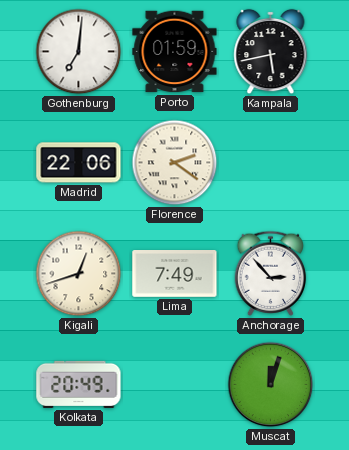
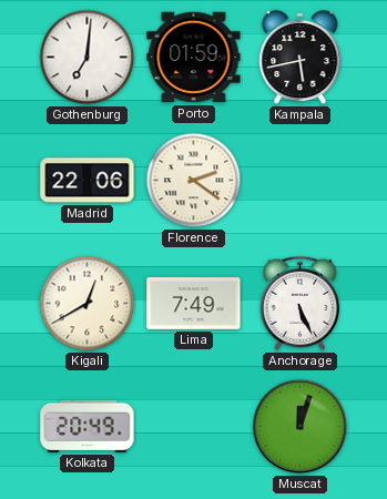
Kigali: 12:42 -> 12:40
Anchorage: 2:53 -> 5:26
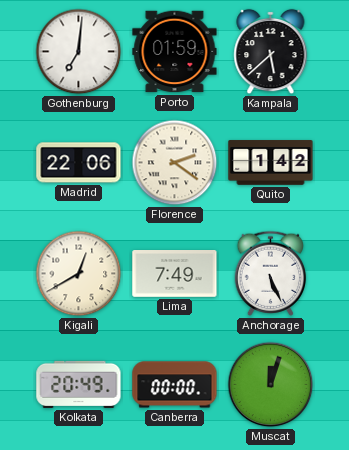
Kampala: 5:43 -> 5:38
Quito: none -> 1:42
Canberra: none -> 00:00
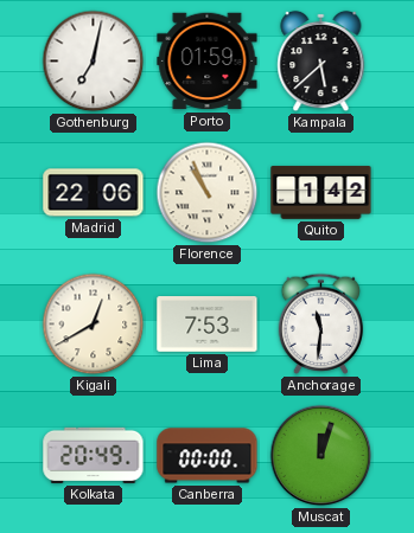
Gothenburg: 7:01 -> 7:02
Florence: 2:21 -> 10:56
Lima: 7:49 -> 7:53
Anchorage: 5:26 -> 11:31
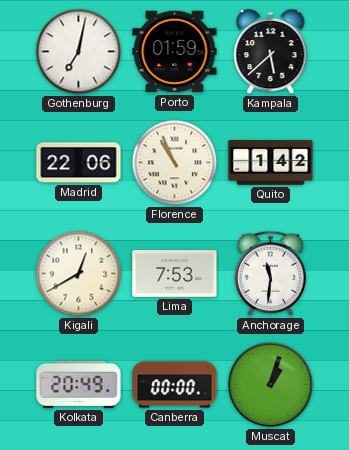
Muscat: 12:03 -> 1:03
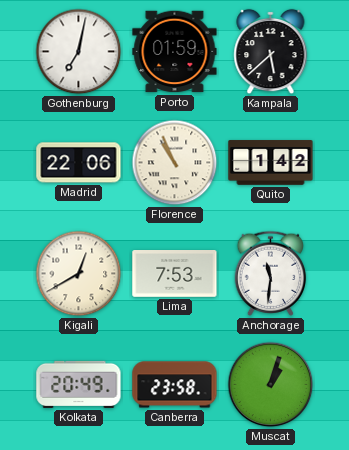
Canberra: 00:00 -> 23:58
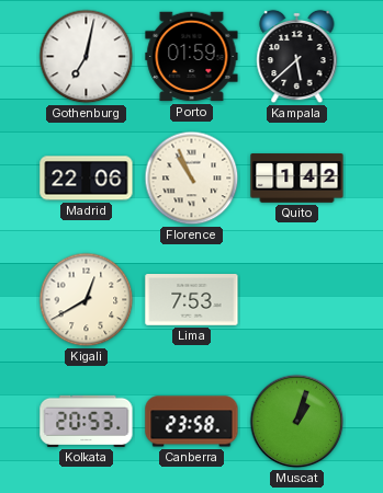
Anchorage: 11:31 -> none
Kolkata: 20:49 -> 20:53
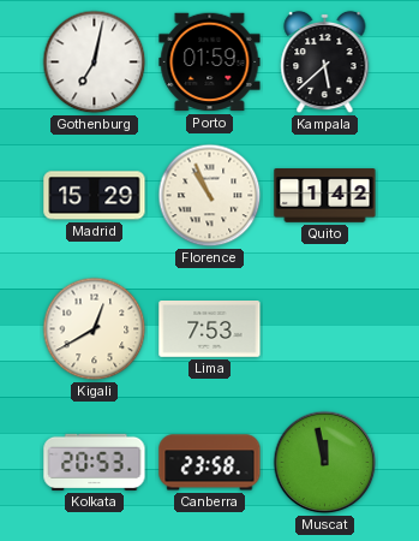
Madrid: 22:06 -> 15:29
Muscat: 1:03 -> 11:58
